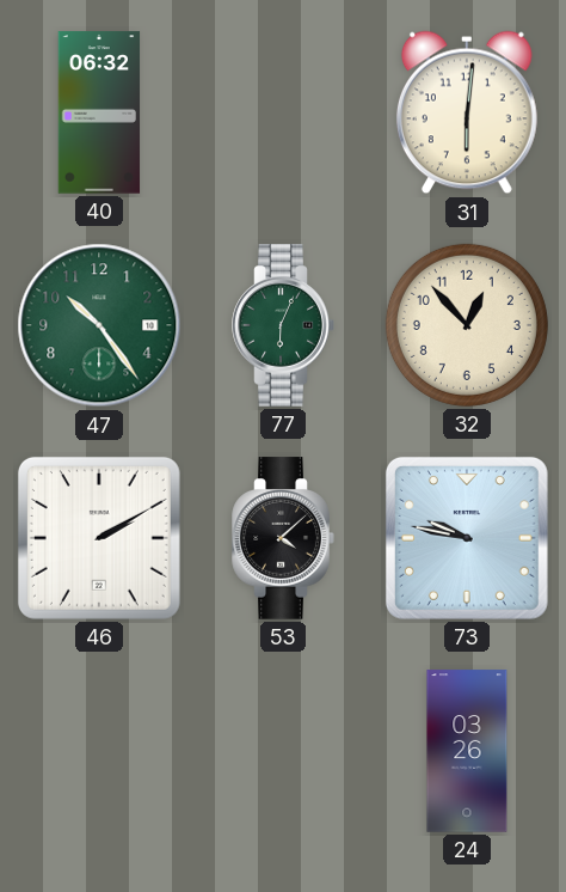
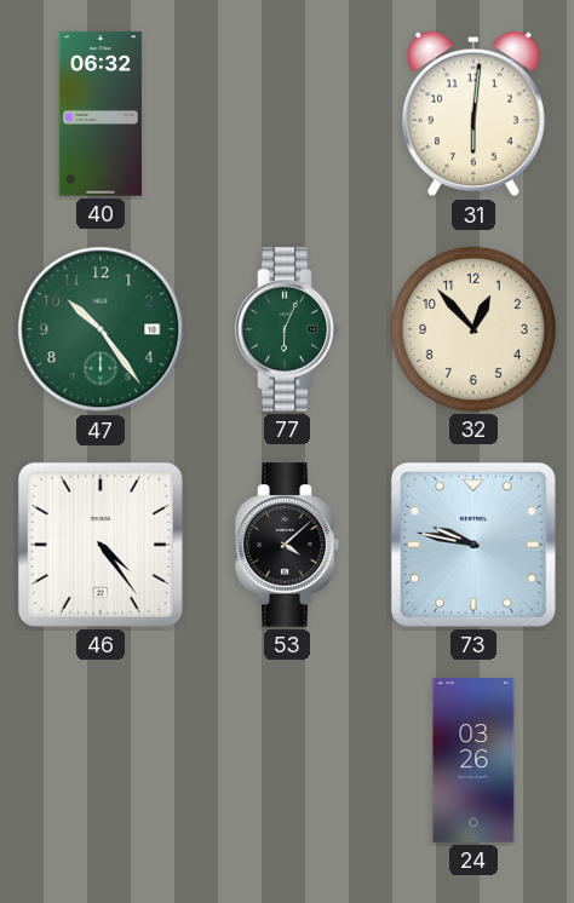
46: 2:10 -> 4:24
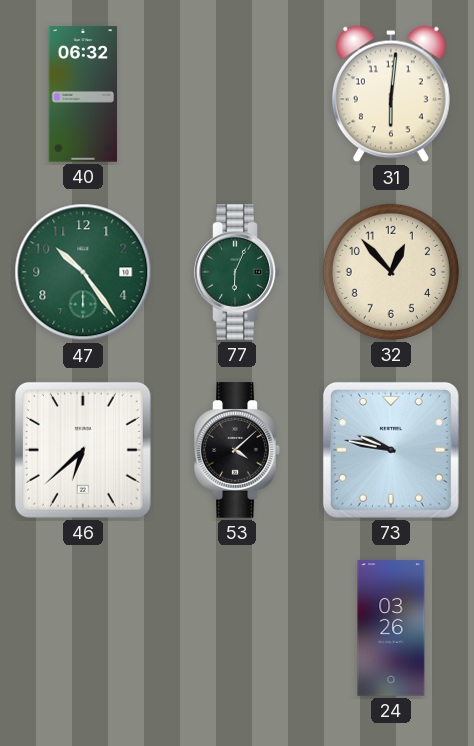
46: 4:24 -> 6:38
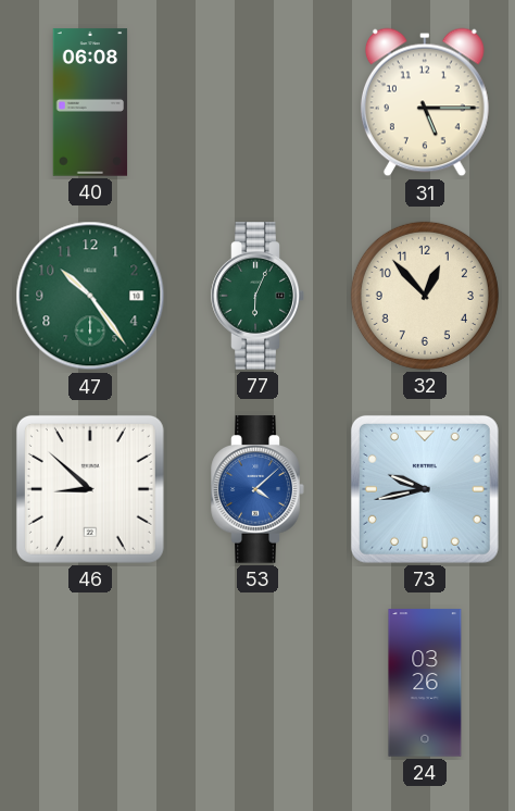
40: 06:32 -> 06:08
31: 6:01 -> 5:15
46: 6:38 -> 8:52
53 dial: black -> blue
73: 9:47 -> 9:43
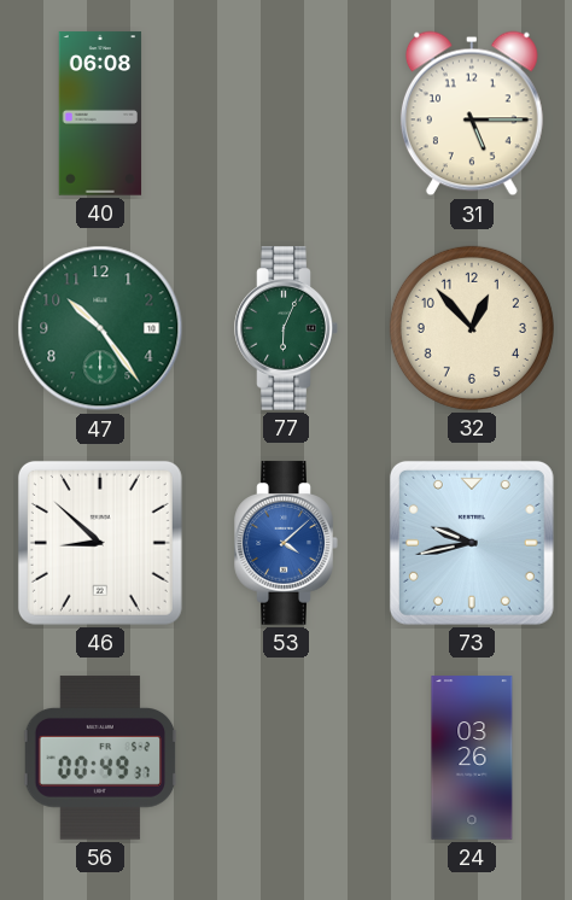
56: none -> 00:49
